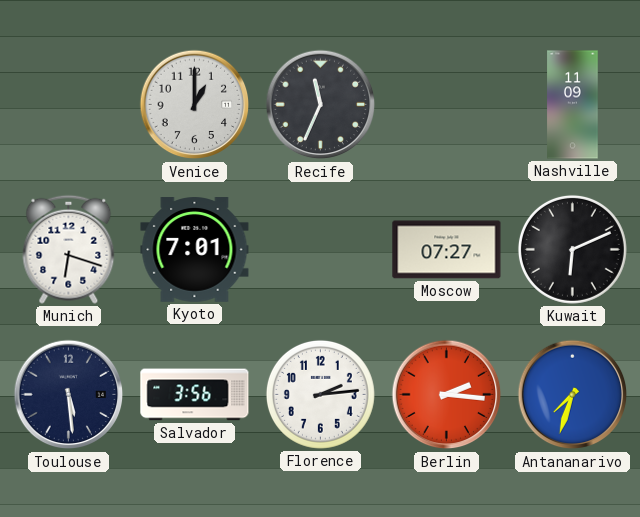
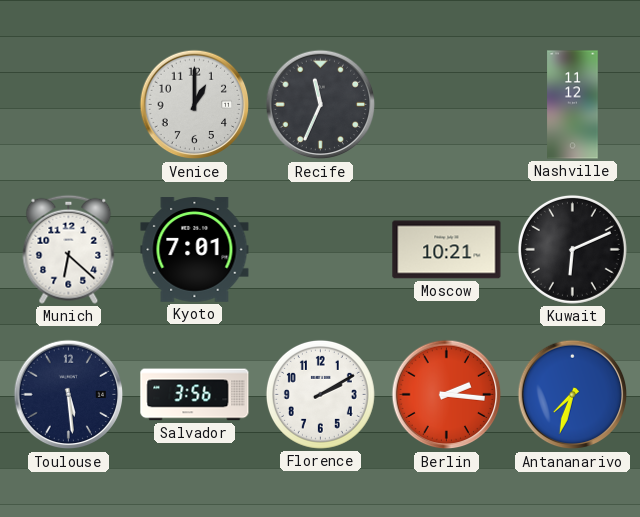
Nashville: 11:09 -> 11:12
Munich: 6:18 -> 6:22
Moscow: 07:27 -> 10:21
Florence: 2:14 -> 2:10
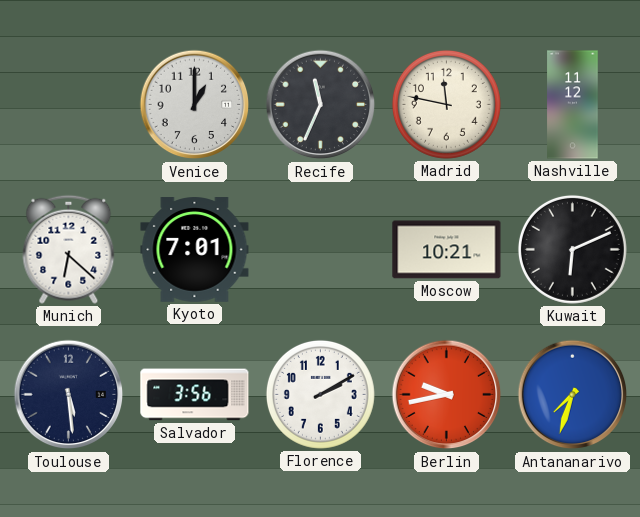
Madrid: none -> 11:47
Berlin: 2:16 -> 9:43
